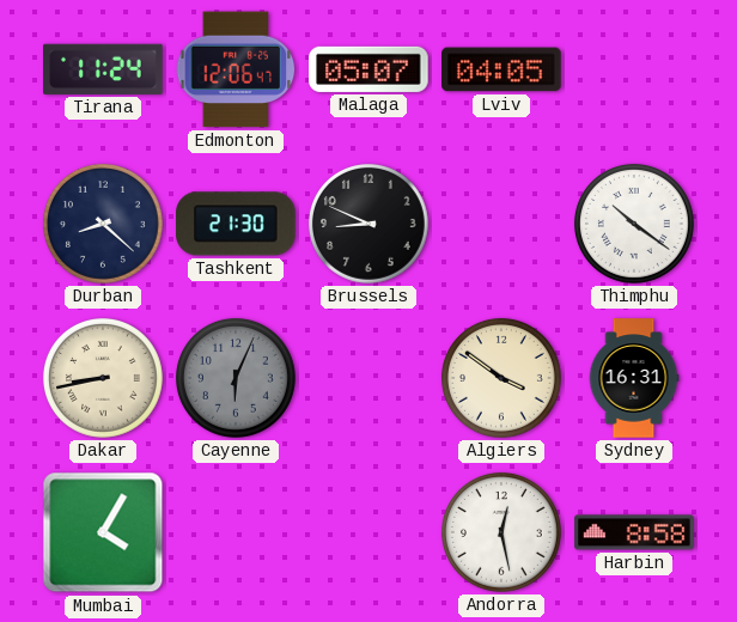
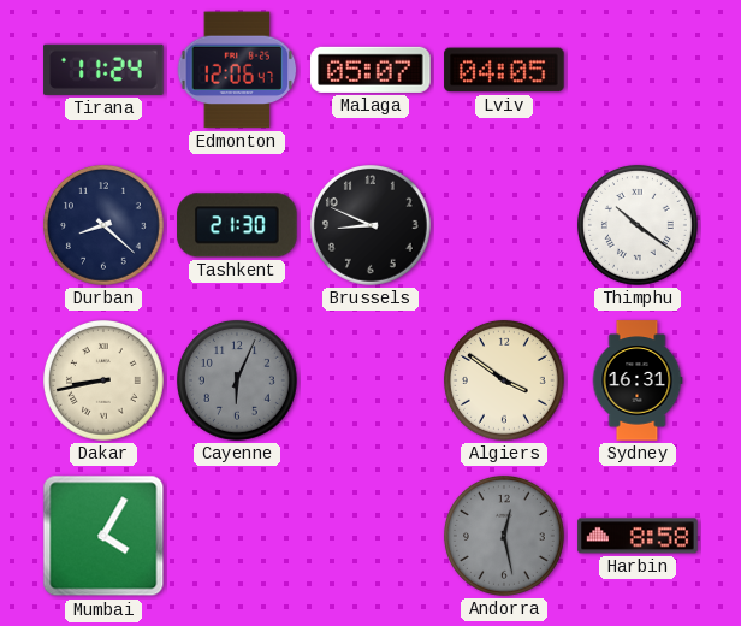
Andorra dial: white -> grey
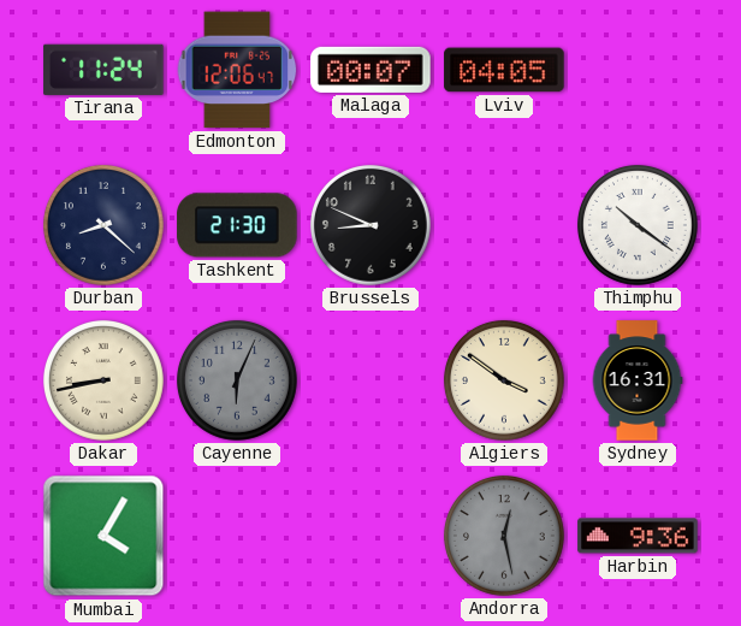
Malaga: 05:07 -> 00:07
Harbin: 8:58 -> 9:36
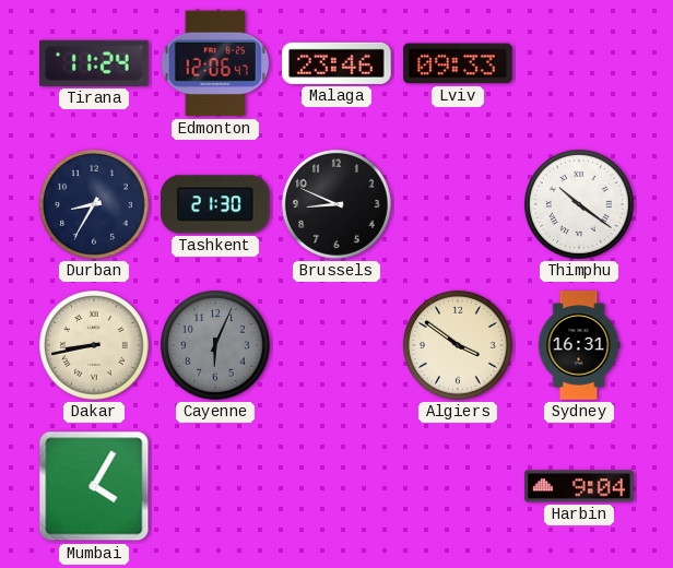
Malaga: 00:07 -> 23:46
Lviv: 04:05 -> 09:33
Durban: 8:22 -> 8:35
Andorra: 12:28 -> none
Harbin: 9:36 -> 9:04
